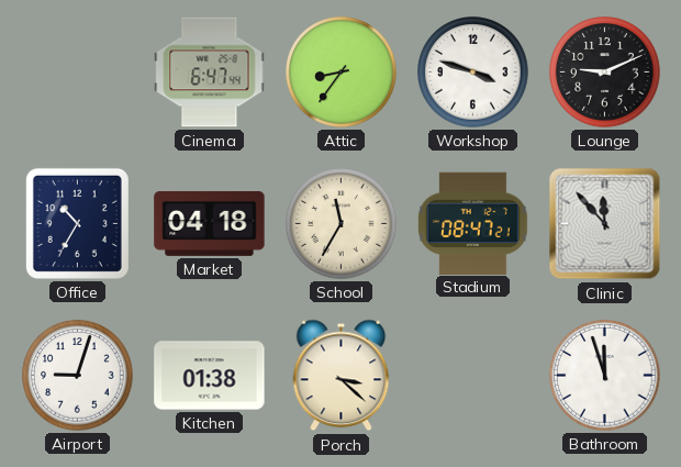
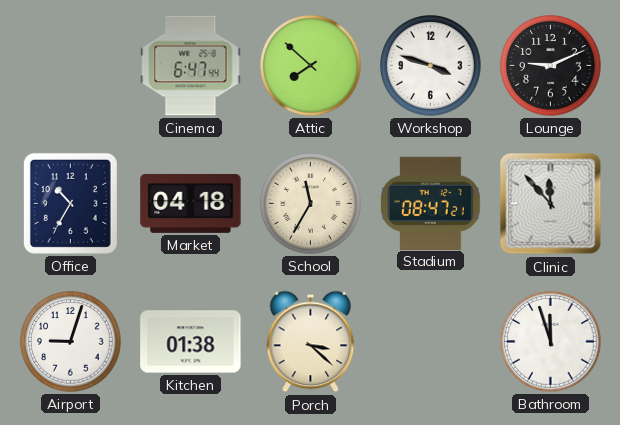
Attic: 8:36 -> 7:52
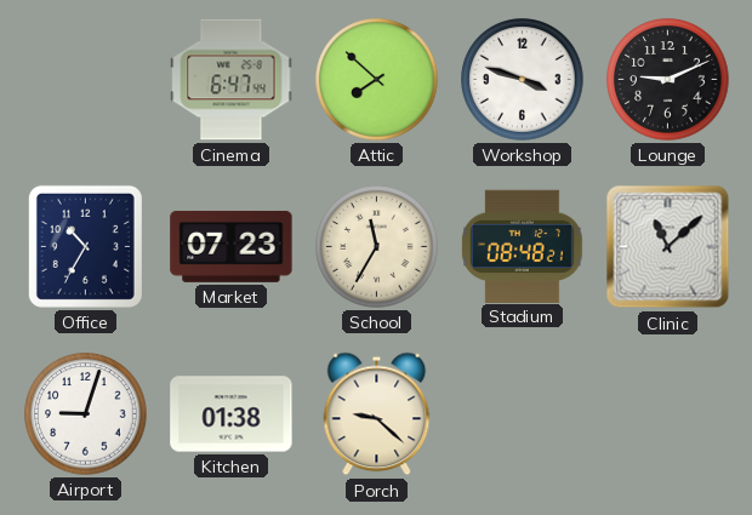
Market: 04:18 -> 07:23
Stadium: 08:47 -> 08:48
Clinic: 11:53 -> 11:08
Porch: 3:22 -> 9:22
Bathroom: 11:57 -> none
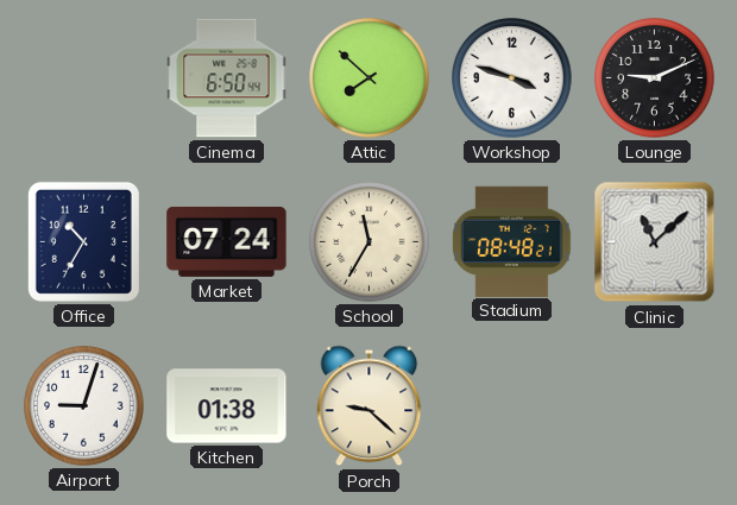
Cinema: 6:47 -> 6:50
Market: 07:23 -> 07:24
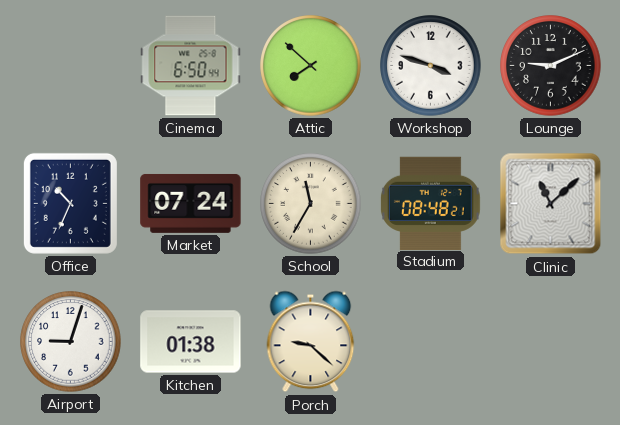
Office: 10:35 -> 10:34
